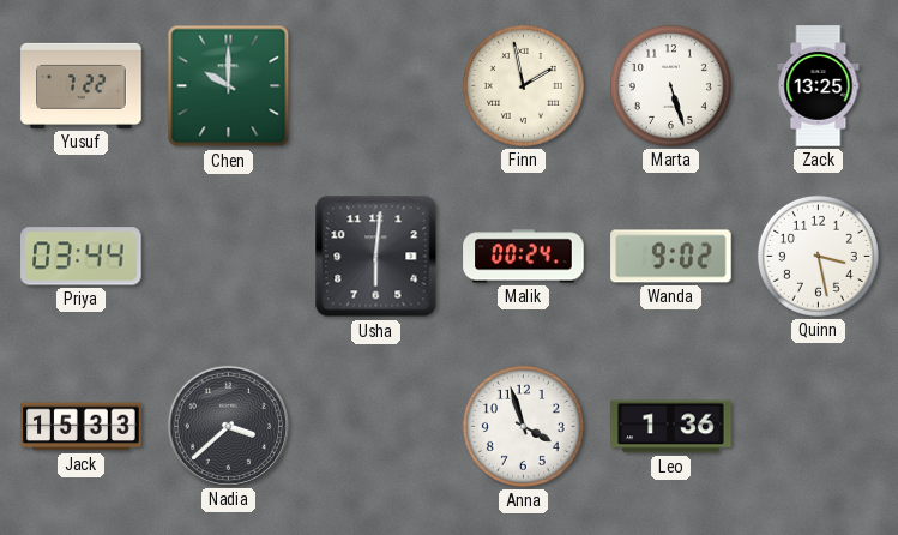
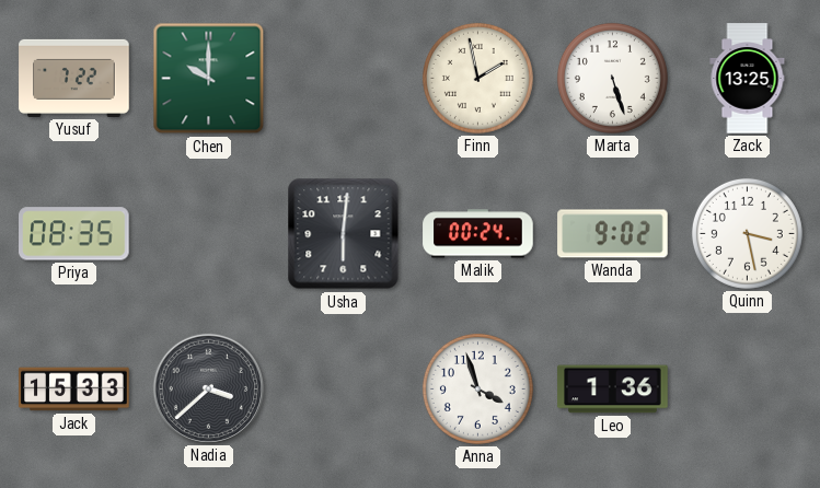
Priya: 03:44 -> 08:35
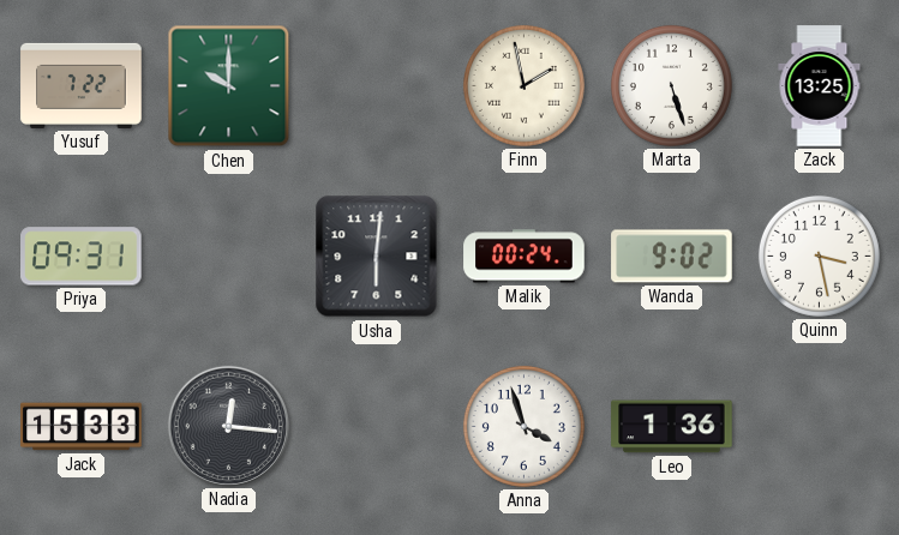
Priya: 08:35 -> 09:31
Nadia: 3:38 -> 12:16
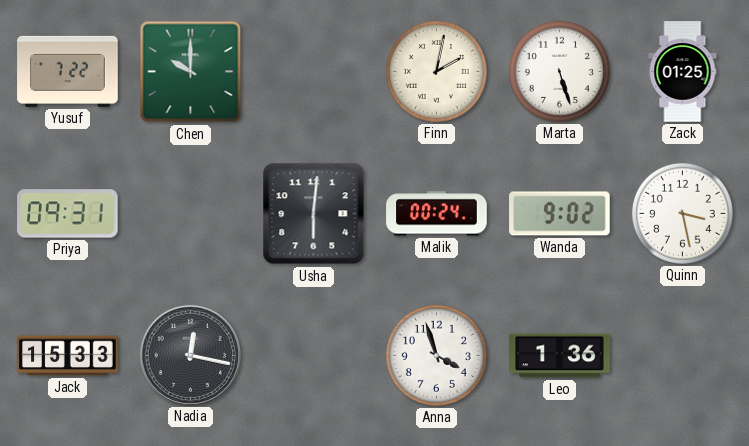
Finn: 1:58 -> 2:02
Zack: 13:25 -> 01:25
Nadia: 12:16 -> 12:17
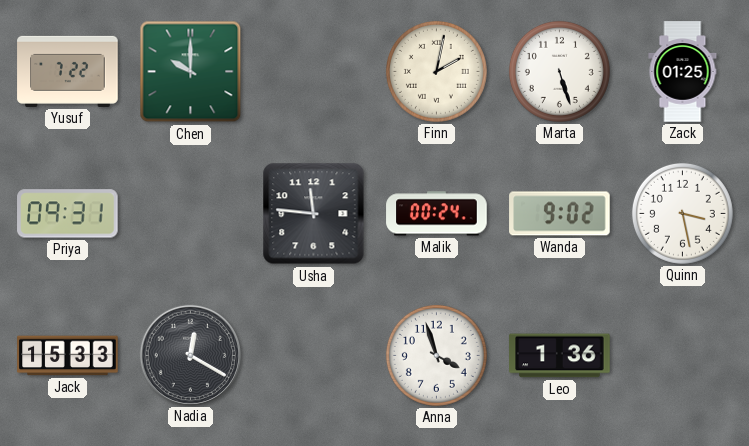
Usha: 6:01 -> 11:46
Nadia: 12:17 -> 12:20
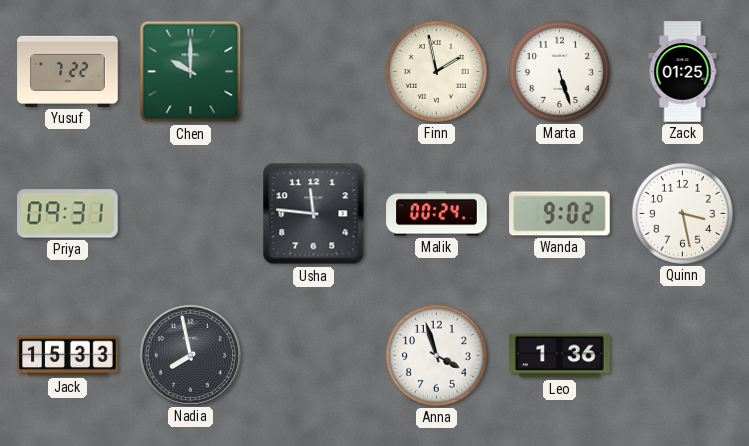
Finn: 2:02 -> 1:58
Nadia: 12:20 -> 7:58
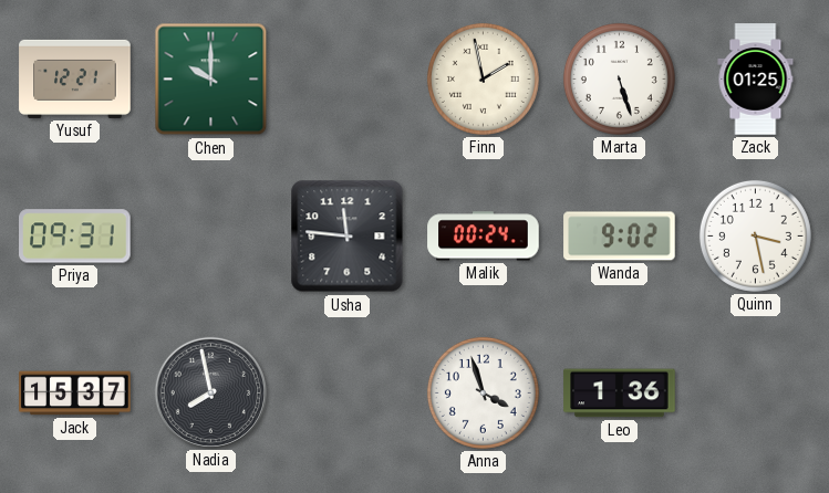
Yusuf: 7:22 -> 12:21
Jack: 15:33 -> 15:37
